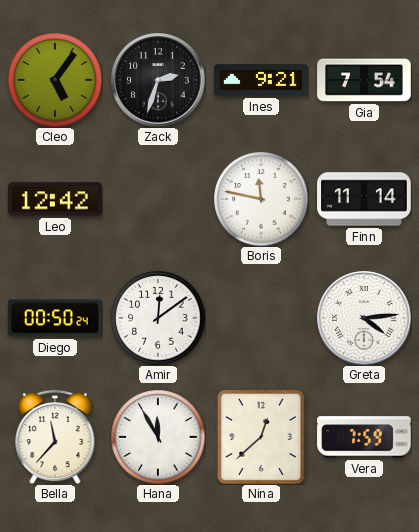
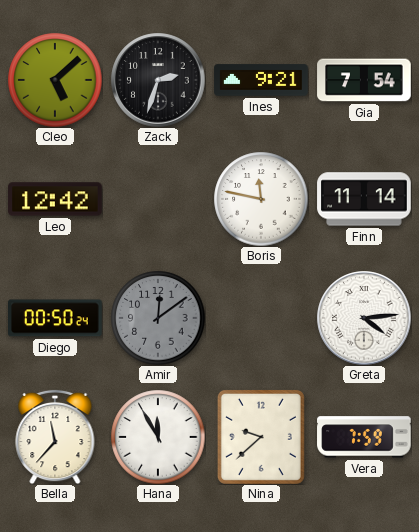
Cleo: 5:06 -> 5:08
Amir dial: white -> grey
Nina: 12:38 -> 9:38
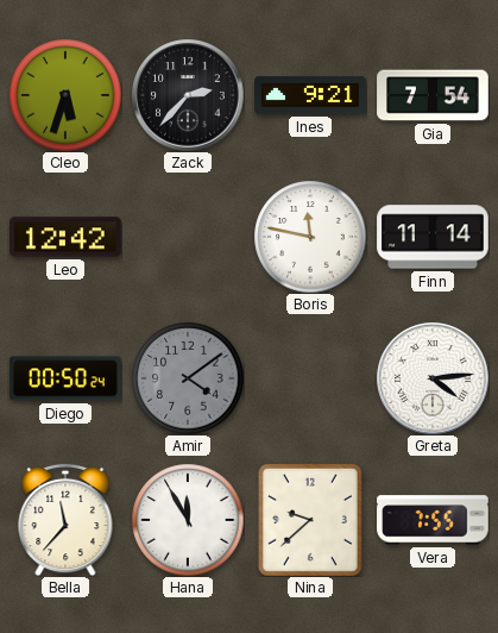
Cleo: 5:08 -> 5:33
Zack: 2:33 -> 2:37
Amir: 12:09 -> 4:09
Vera: 7:59 -> 7:55
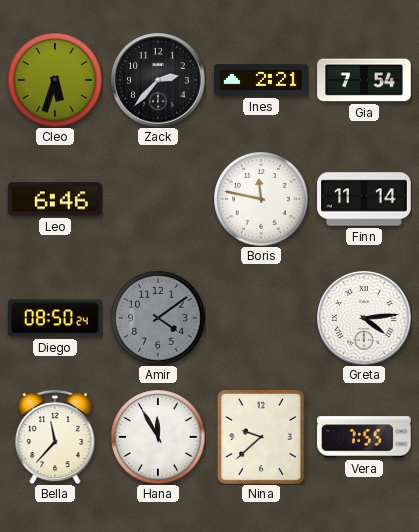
Ines: 9:21 -> 2:21
Leo: 12:42 -> 6:46
Diego: 00:50 -> 08:50
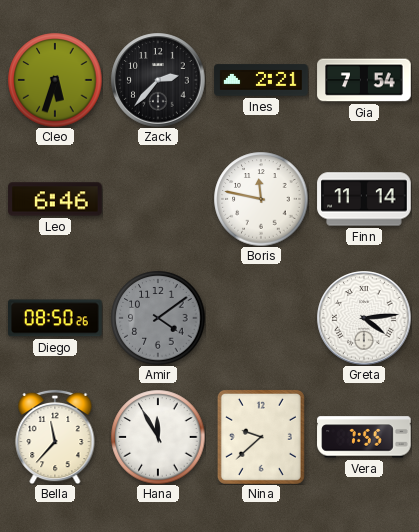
Diego: 08:50:24 -> 08:50:26
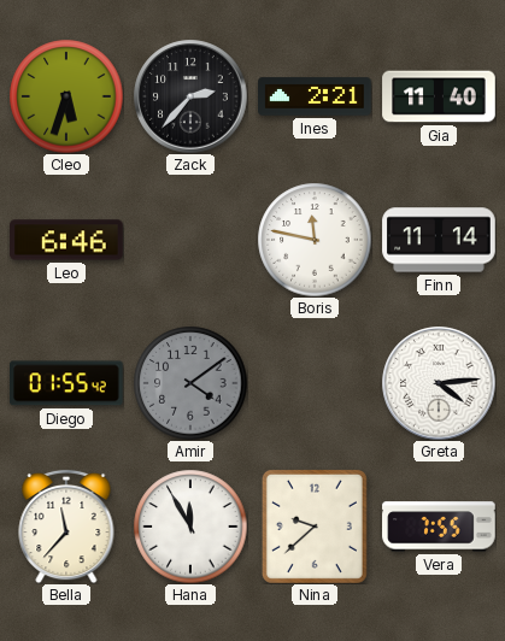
Gia: 7:54 -> 11:40
Diego: 08:50 -> 01:55
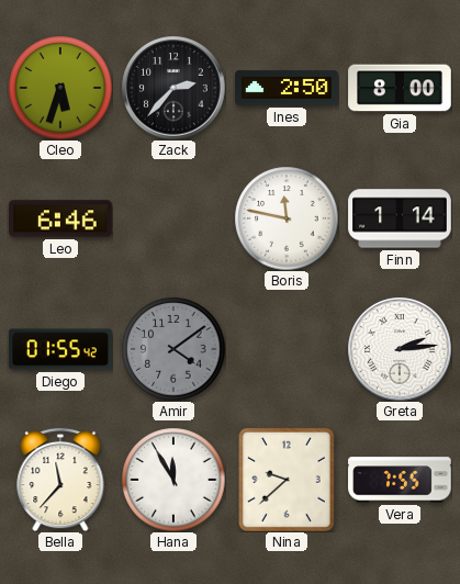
Ines: 2:21 -> 2:50
Gia: 11:40 -> 8:00
Finn: 11:14 -> 1:14
Greta: 4:14 -> 2:14
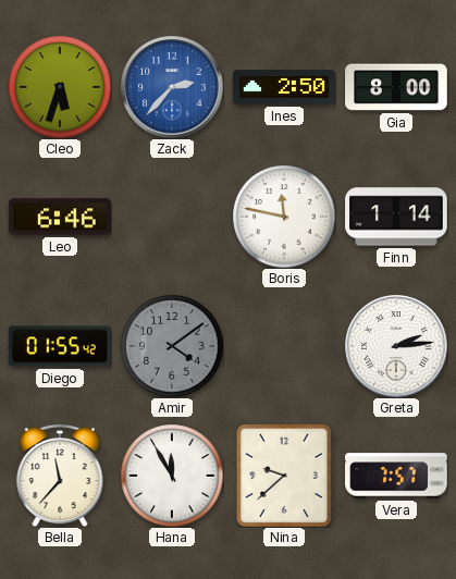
Zack dial: black -> blue
Vera: 7:55 -> 7:57
